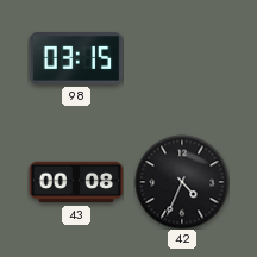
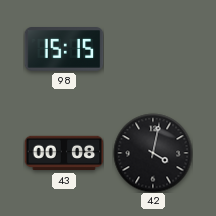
98: 03:15 -> 15:15
42: 4:34 -> 4:02
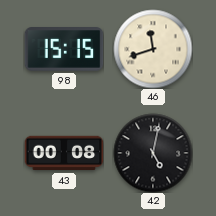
46: none -> 11:42
42: 4:02 -> 5:02
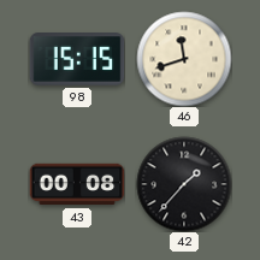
42: 5:02 -> 1:37
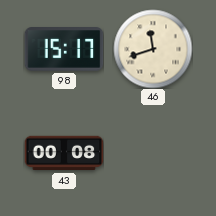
98: 15:15 -> 15:17
42: 1:37 -> none
